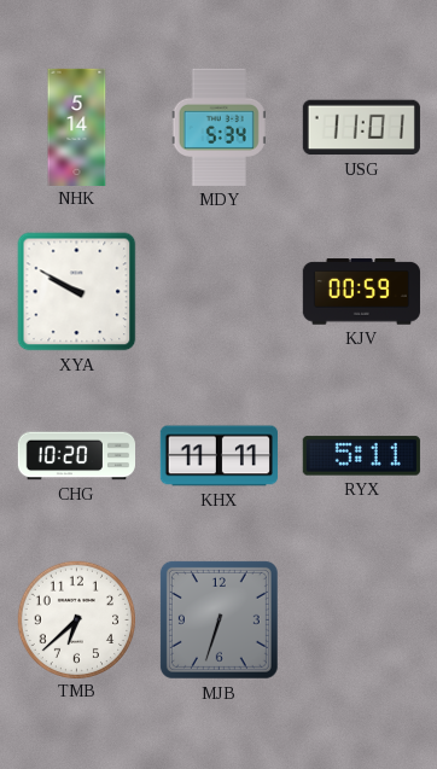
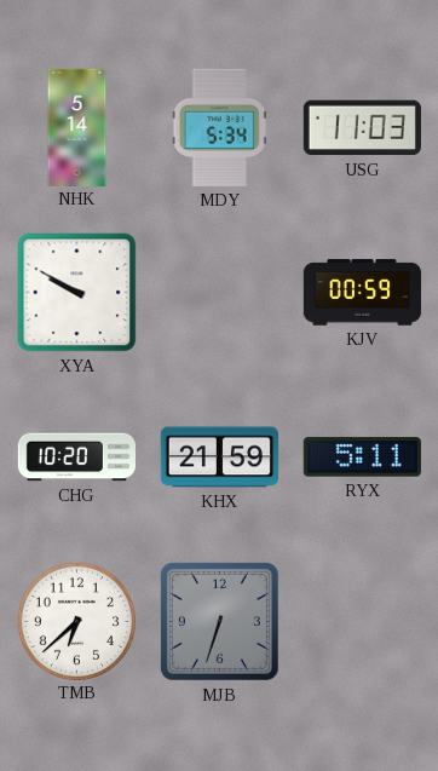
USG: 11:01 -> 11:03
KHX: 11:11 -> 21:59
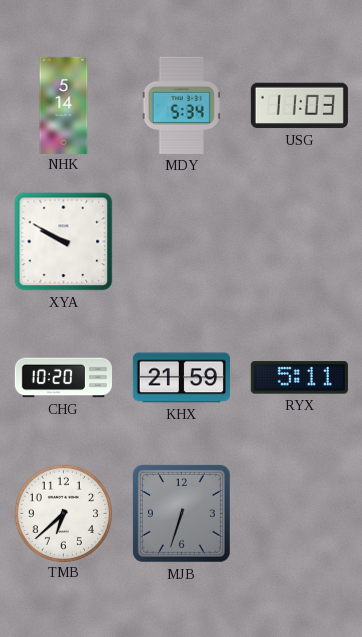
KJV: 00:59 -> none
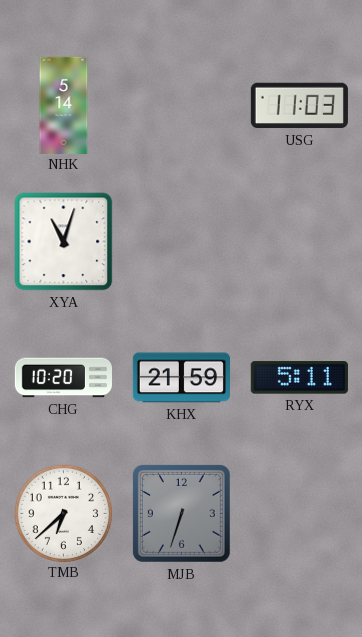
MDY: 5:34 -> none
XYA: 9:50 -> 11:03
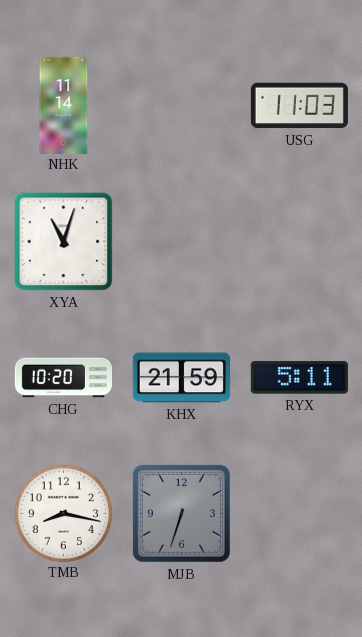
NHK: 5:14 -> 11:14
TMB: 6:38 -> 8:17
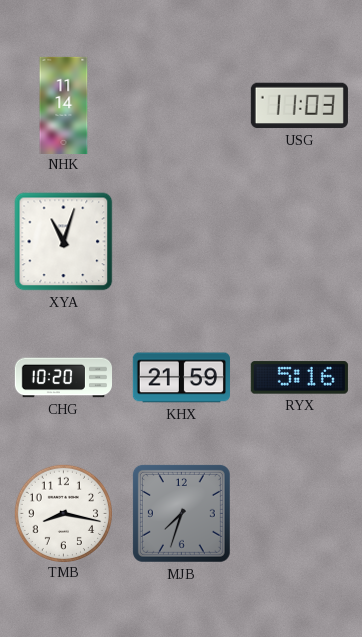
RYX: 5:11 -> 5:16
MJB: 6:33 -> 7:33
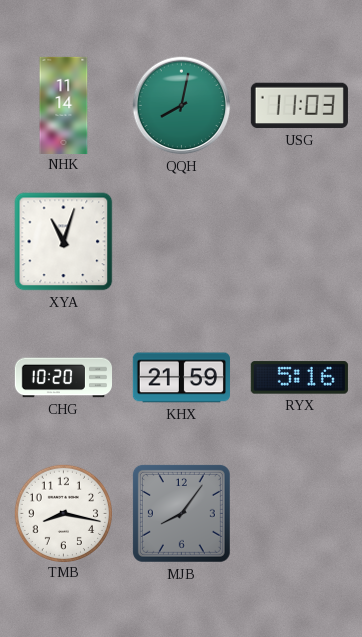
QQH: none -> 8:02
MJB: 7:33 -> 8:06
